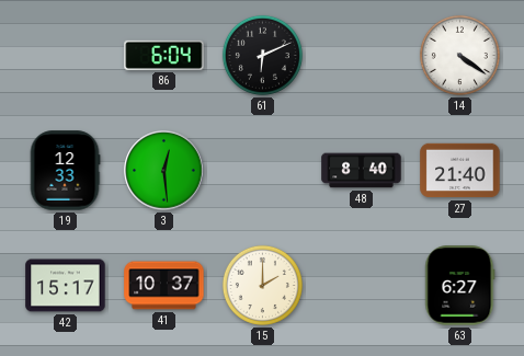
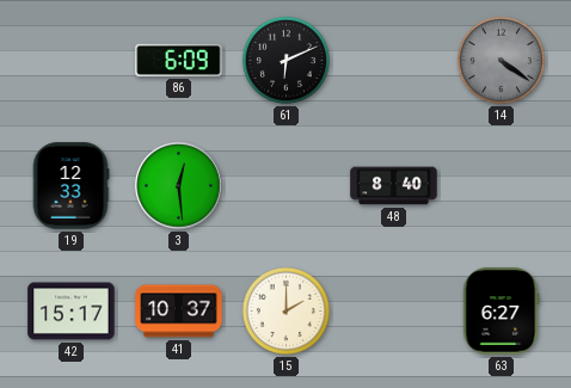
86: 6:04 -> 6:09
14 dial: white -> grey
27: 21:40 -> none
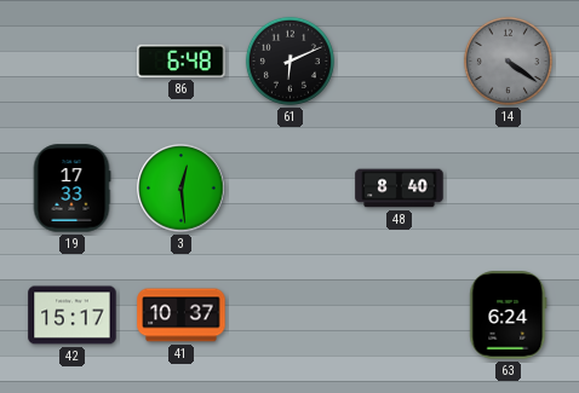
86: 6:09 -> 6:48
19: 12:33 -> 17:33
15: 2:00 -> none
63: 6:27 -> 6:24
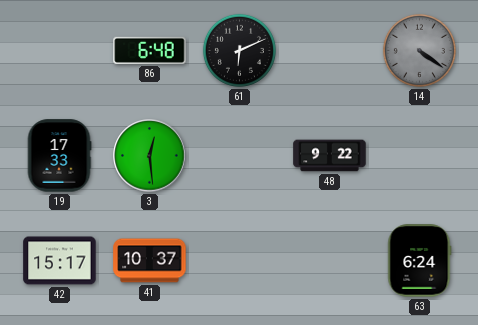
48: 8:40 -> 9:22
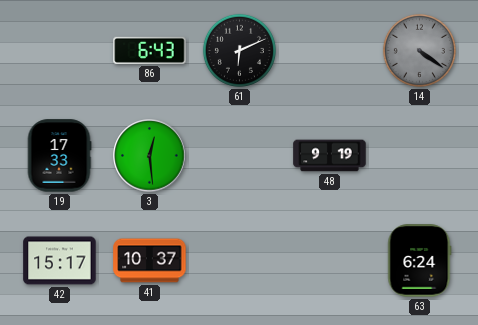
86: 6:48 -> 6:43
48: 9:22 -> 9:19
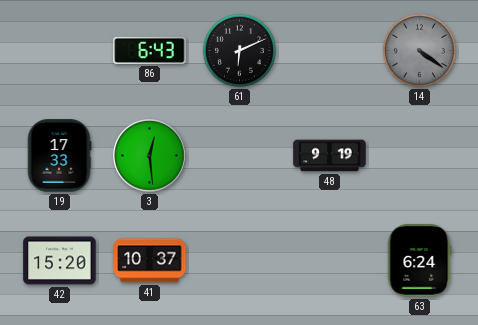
42: 15:17 -> 15:20
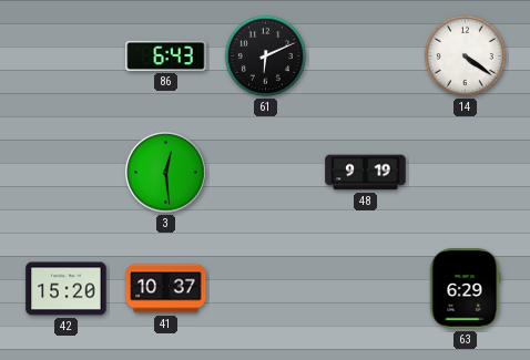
14 dial: grey -> white
19: 17:33 -> none
63: 6:24 -> 6:29
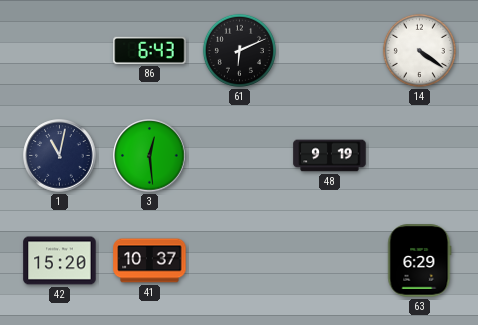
1: none -> 11:02
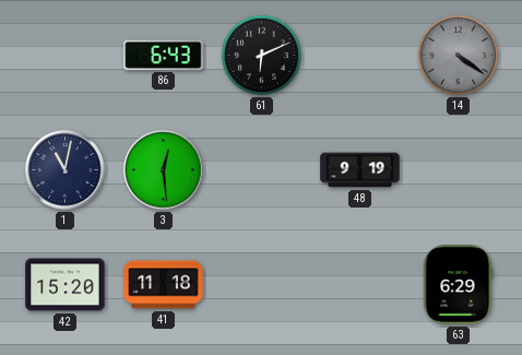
14 dial: white -> grey
41: 10:37 -> 11:18
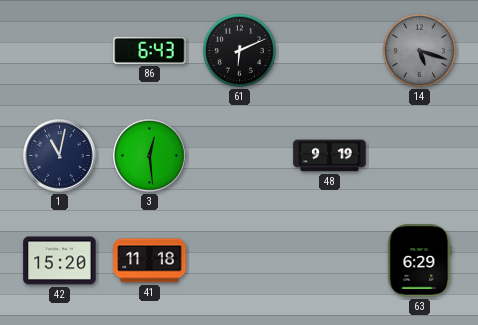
14: 4:21 -> 5:18
